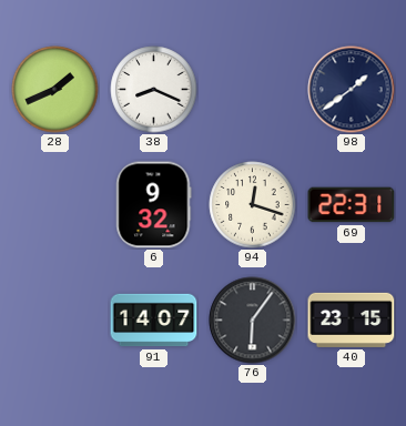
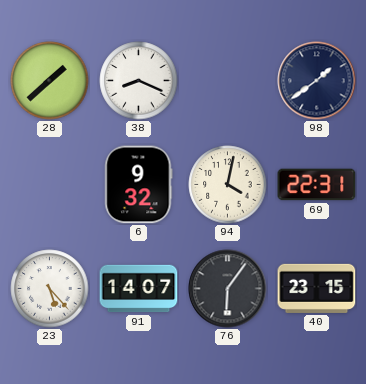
28: 1:41 -> 1:38
94: 12:18 -> 4:02
23: none -> 5:23
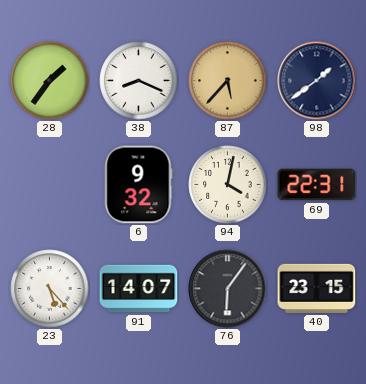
28: 1:38 -> 1:36
87: none -> 5:37
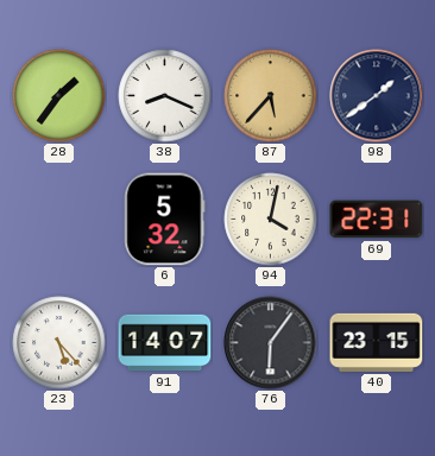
6: 9:32 -> 5:32
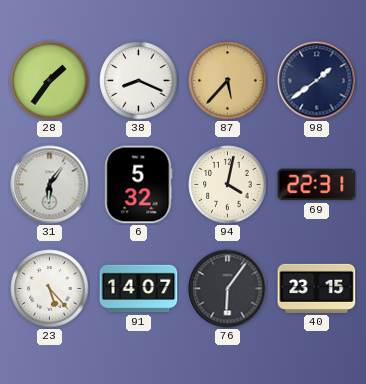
31: none -> 6:06
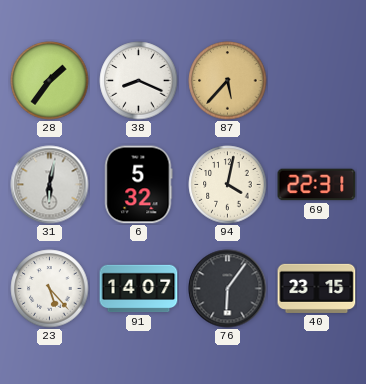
98: 1:39 -> none
31: 6:06 -> 6:02
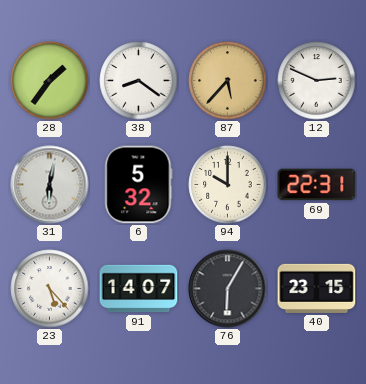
38: 8:19 -> 8:21
12: none -> 2:49
94: 4:02 -> 10:00
76: 6:06 -> 6:05
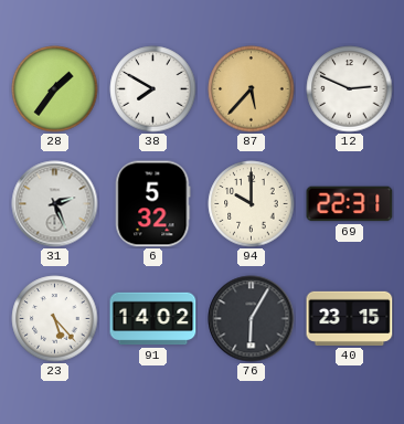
38: 8:21 -> 7:50
31: 6:02 -> 2:26
91: 14:07 -> 14:02
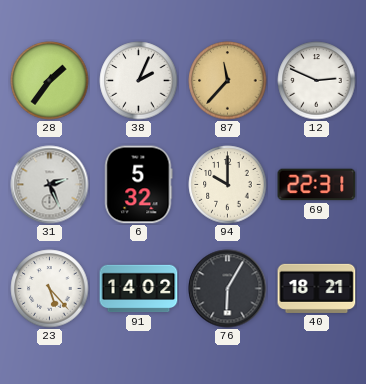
38: 7:50 -> 2:04
87: 5:37 -> 11:37
40: 23:15 -> 18:21
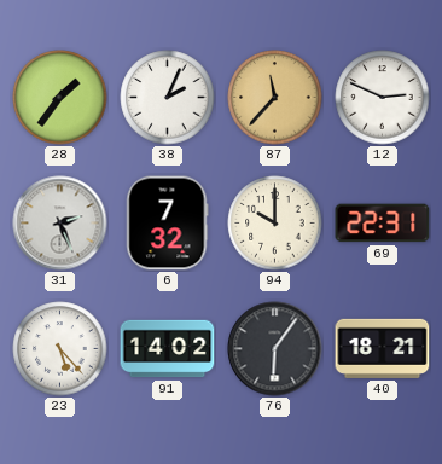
6: 5:32 -> 7:32
76: 6:05 -> 6:06
